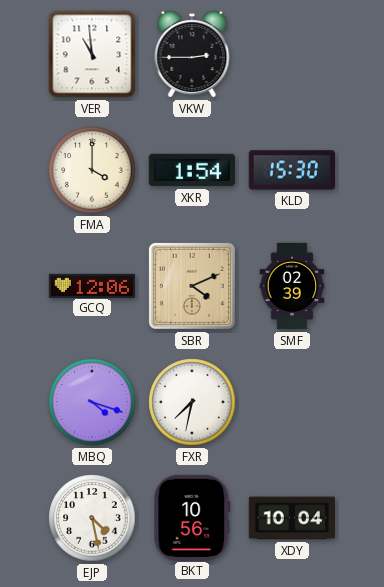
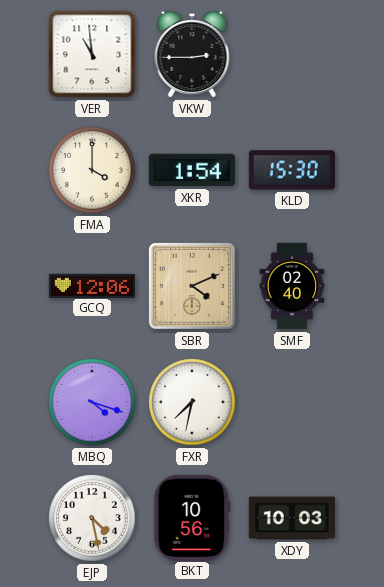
SMF: 02:39 -> 02:40
XDY: 10:04 -> 10:03
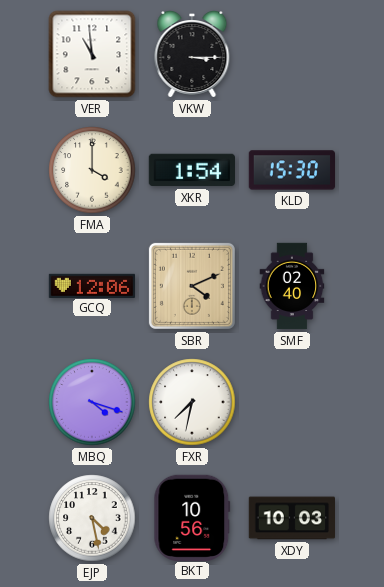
VKW: 2:45 -> 3:15
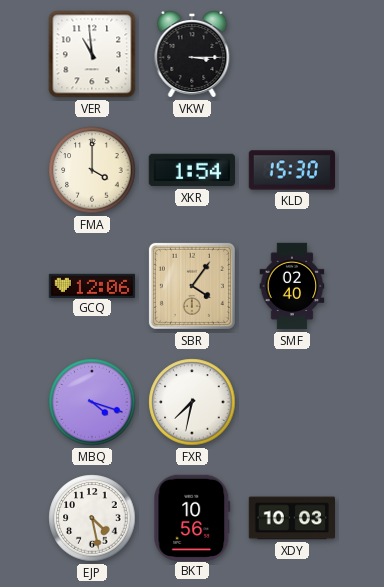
SBR: 4:11 -> 4:06
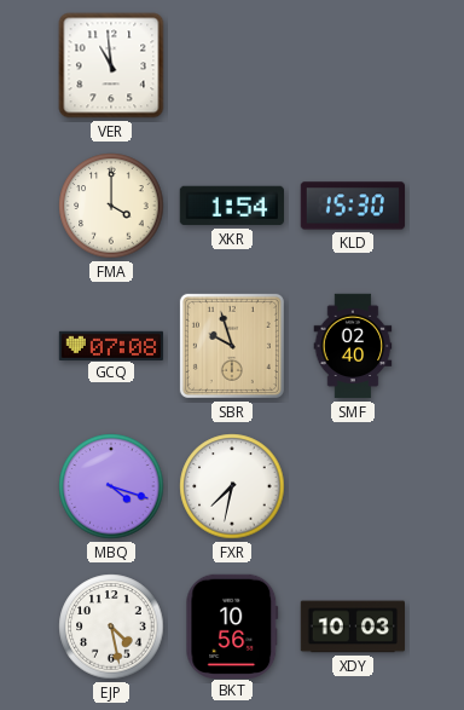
VKW: 3:15 -> none
GCQ: 12:06 -> 07:08
SBR: 4:06 -> 9:57
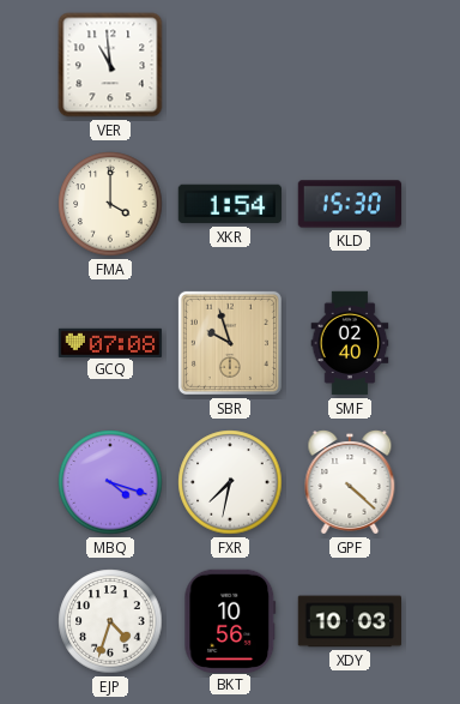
GPF: none -> 4:22
EJP: 4:28 -> 4:33
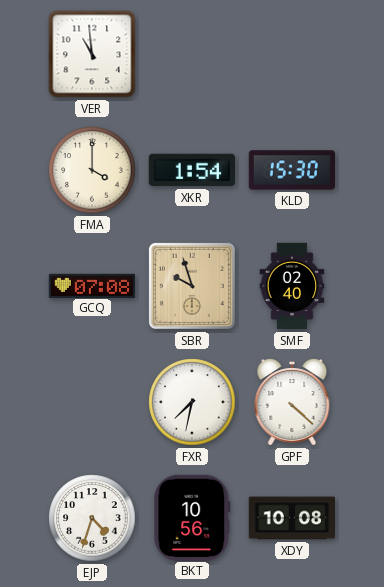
MBQ: 4:18 -> none
XDY: 10:03 -> 10:08
